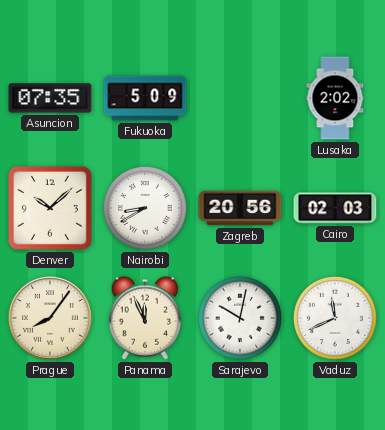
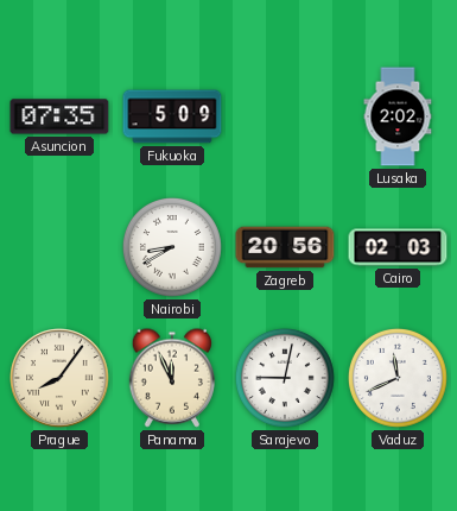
Denver: 10:08 -> none
Sarajevo: 10:02 -> 9:02
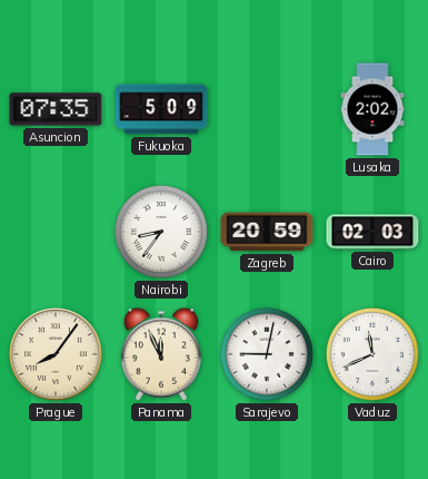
Nairobi: 8:40 -> 8:36
Zagreb: 20:56 -> 20:59
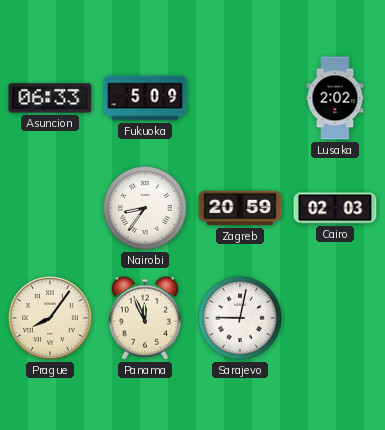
Asuncion: 07:35 -> 06:33
Vaduz: 11:41 -> none
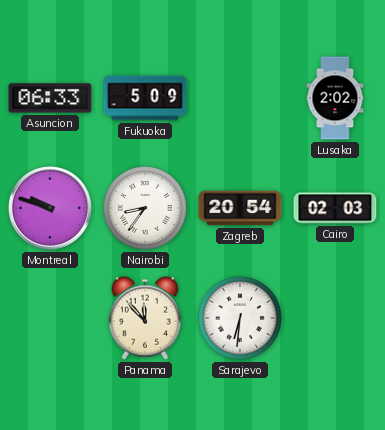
Montreal: none -> 9:48
Zagreb: 20:59 -> 20:54
Prague: 8:06 -> none
Panama: 11:56 -> 11:53
Sarajevo: 9:02 -> 6:31
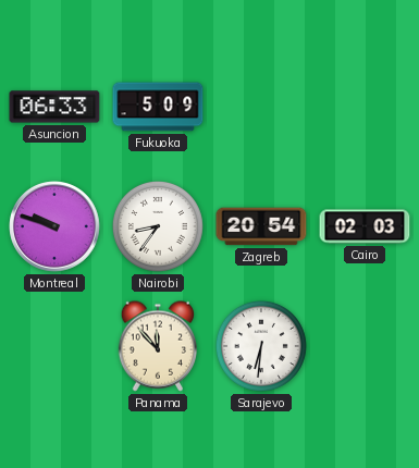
Lusaka: 2:02 -> none
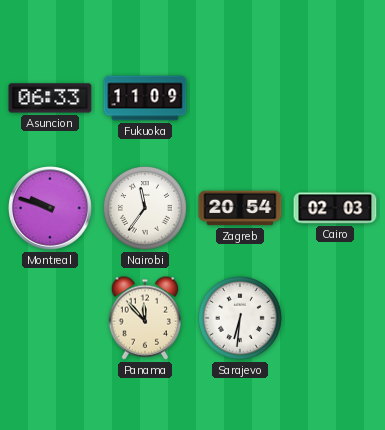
Fukuoka: 5:09 -> 11:09
Nairobi: 8:36 -> 11:36
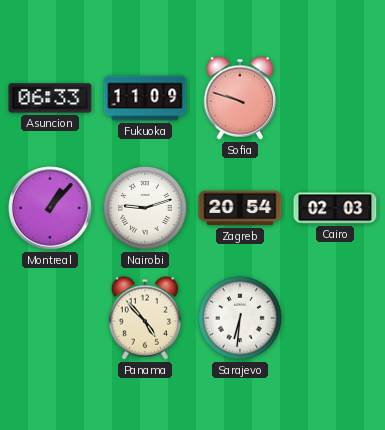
Sofia: none -> 9:48
Montreal: 9:48 -> 1:07
Nairobi: 11:36 -> 9:12
Panama: 11:53 -> 4:53
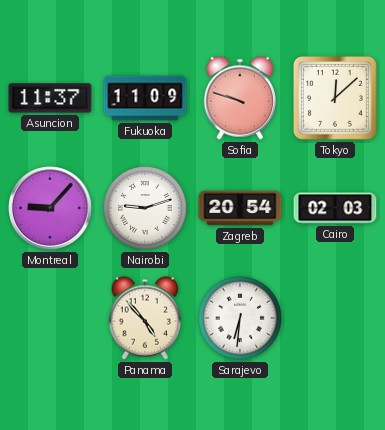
Asuncion: 06:33 -> 11:37
Tokyo: none -> 12:08
Montreal: 1:07 -> 9:07
